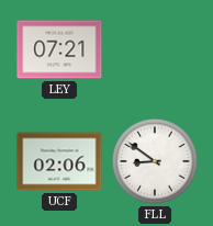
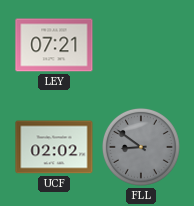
UCF: 02:06 -> 02:02
FLL dial: white -> grey
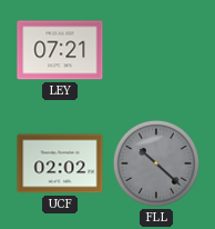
FLL: 8:51 -> 10:22
